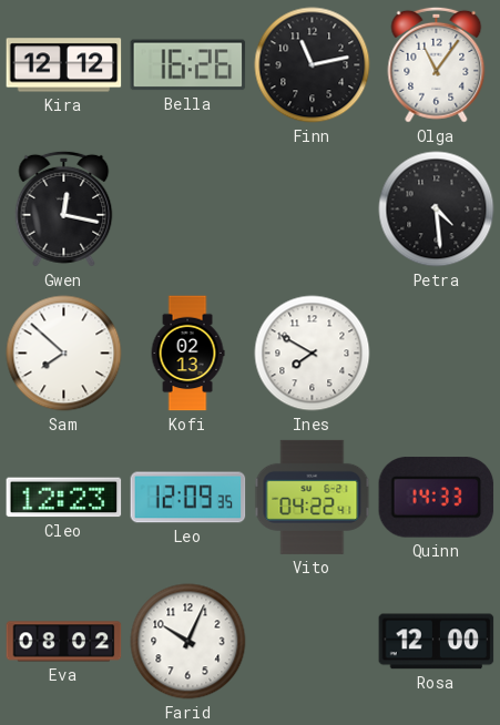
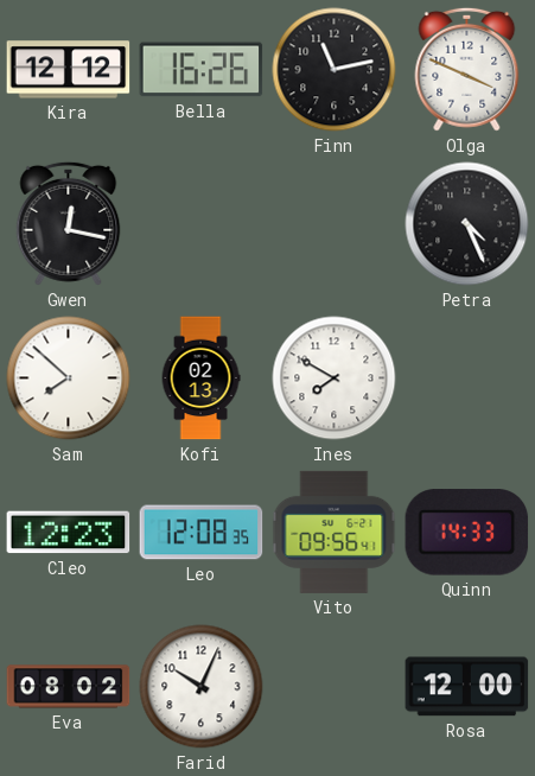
Olga: 11:06 -> 3:49
Petra: 4:29 -> 4:26
Leo: 12:09 -> 12:08
Vito: 04:22 -> 09:56
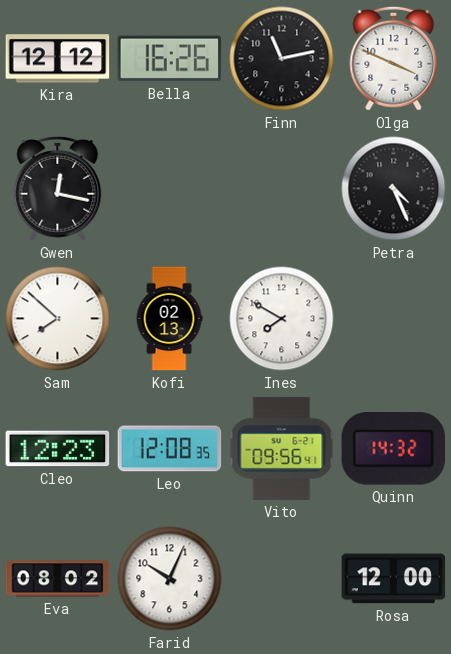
Quinn: 14:33 -> 14:32
